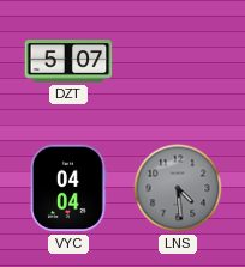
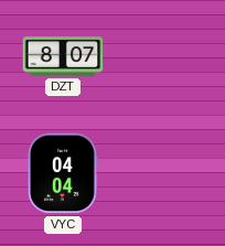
DZT: 5:07 -> 8:07
LNS: 4:29 -> none
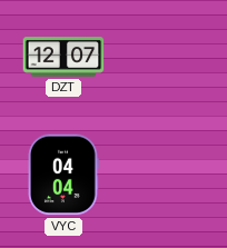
DZT: 8:07 -> 12:07
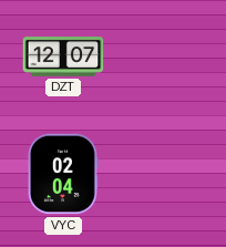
VYC: 04:04 -> 02:04
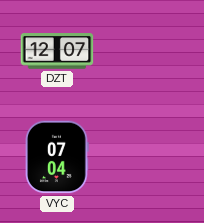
VYC: 02:04 -> 07:04
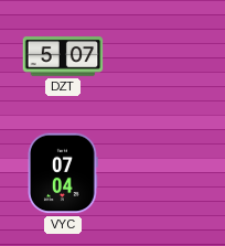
DZT: 12:07 -> 5:07
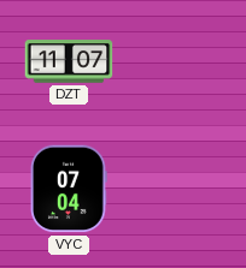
DZT: 5:07 -> 11:07
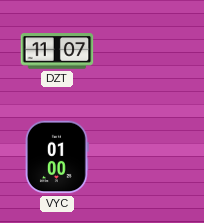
VYC: 07:04 -> 01:00
